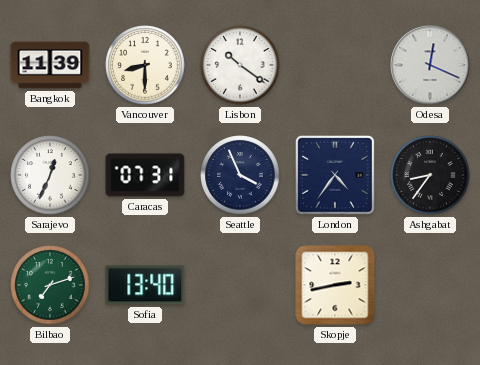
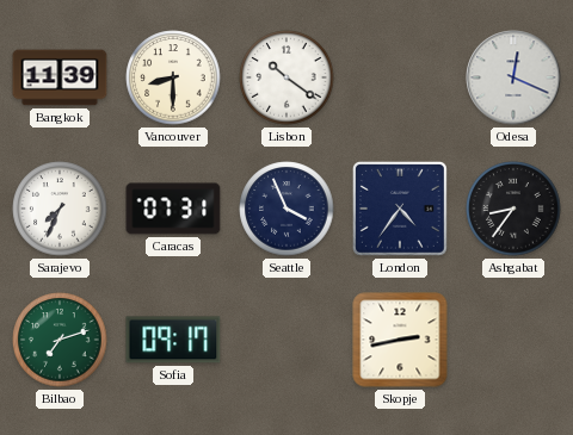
Sarajevo: 12:34 -> 7:34
Sofia: 13:40 -> 09:17
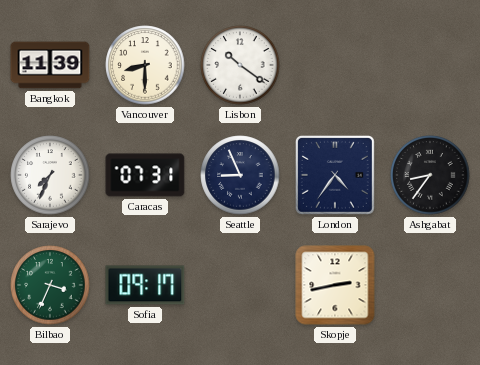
Odesa: 12:19 -> none
Seattle: 3:56 -> 8:56
Bilbao: 7:12 -> 3:34
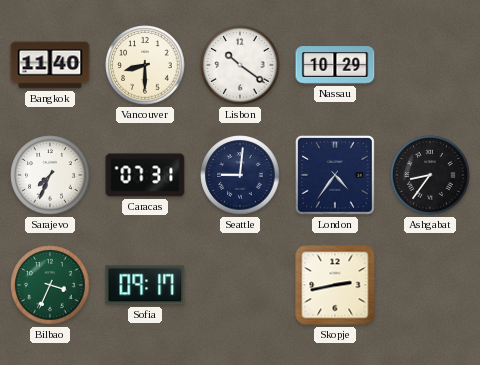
Bangkok: 11:39 -> 11:40
Nassau: none -> 10:29
Seattle: 8:56 -> 9:01
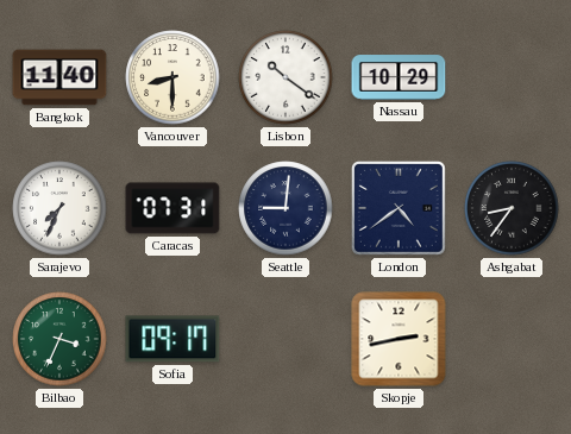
London: 4:36 -> 4:39
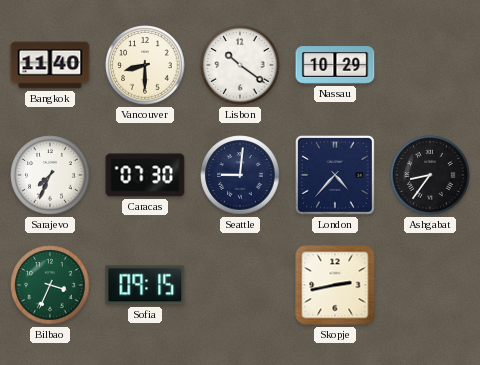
Caracas: 07:31 -> 07:30
London: 4:39 -> 4:37
Sofia: 09:17 -> 09:15
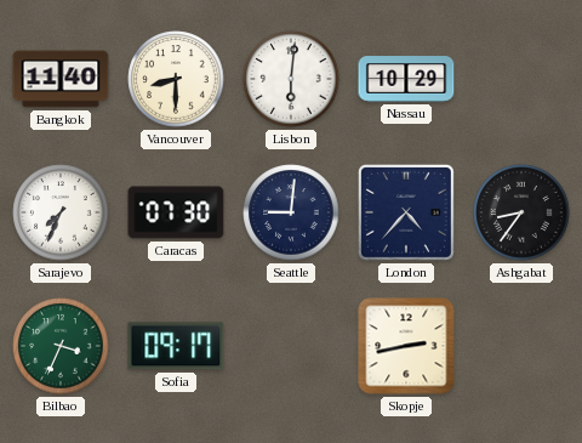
Lisbon: 10:21 -> 6:01
Sofia: 09:15 -> 09:17
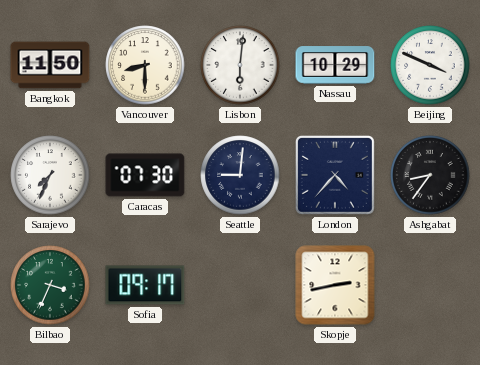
Bangkok: 11:40 -> 11:50
Beijing: none -> 3:49
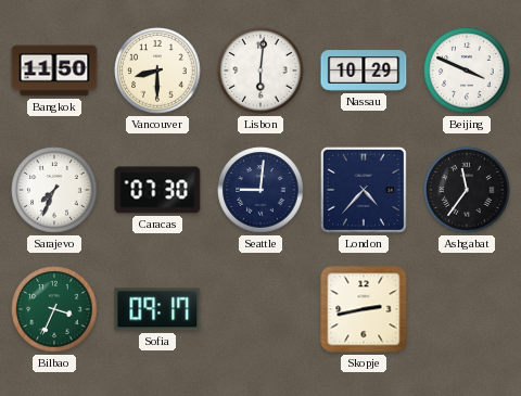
Ashgabat: 8:36 -> 11:36
